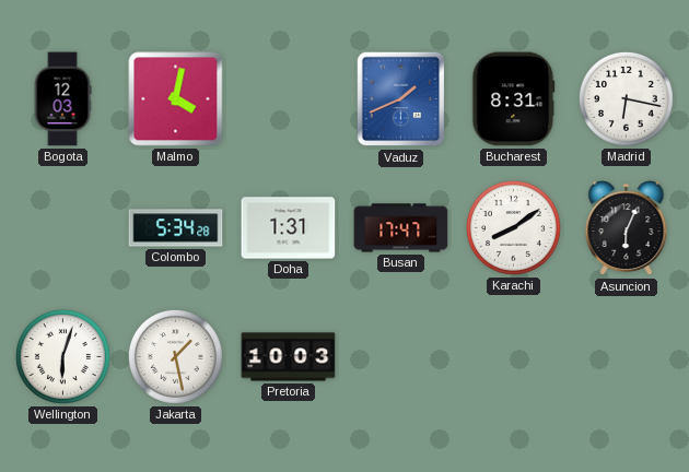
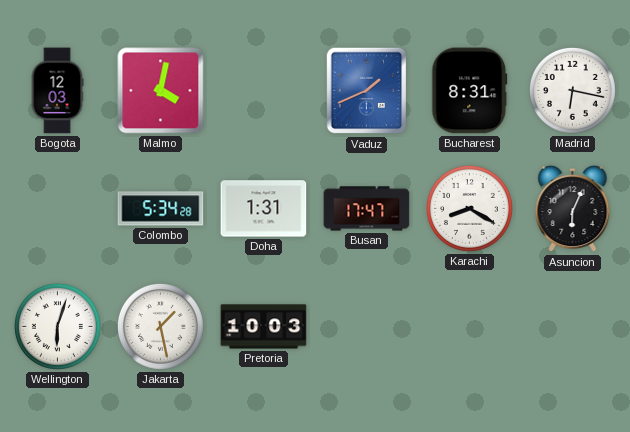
Karachi: 8:09 -> 8:20
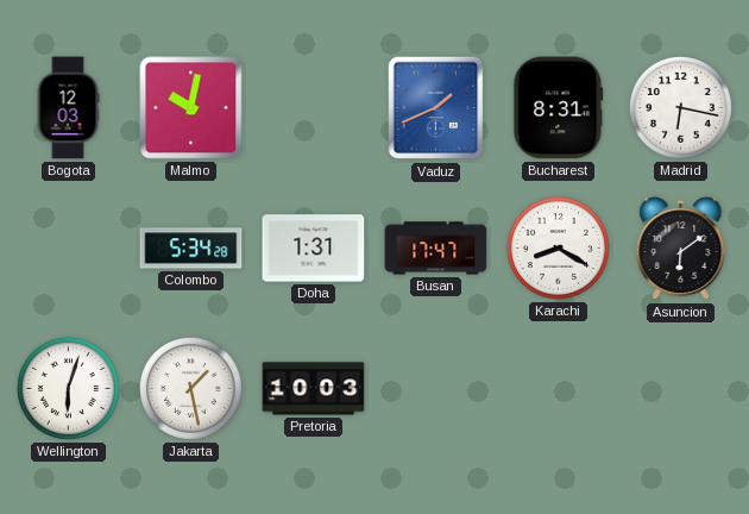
Malmo: 4:02 -> 10:02
Asuncion: 6:04 -> 6:09
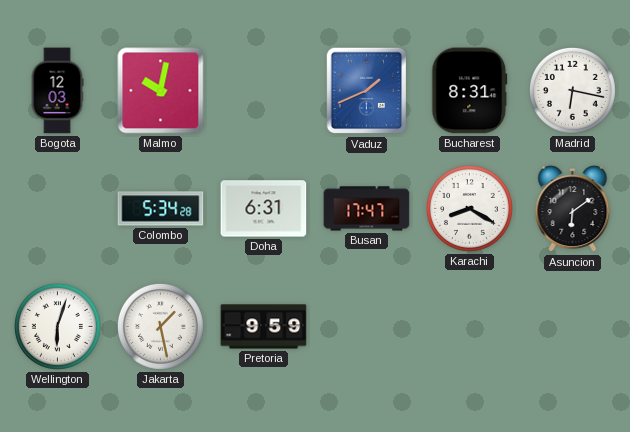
Doha: 1:31 -> 6:31
Pretoria: 10:03 -> 9:59
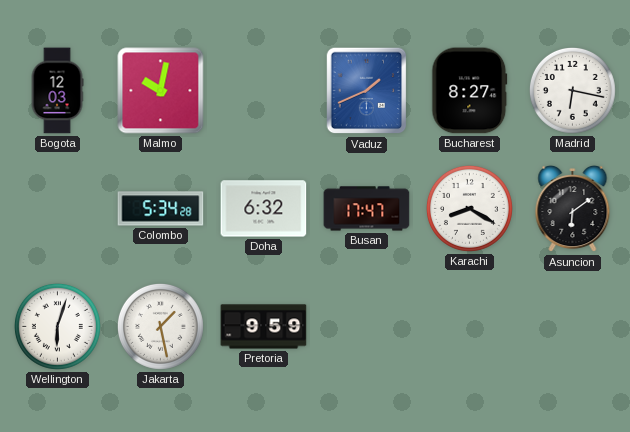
Bucharest: 8:31 -> 8:27
Doha: 6:31 -> 6:32
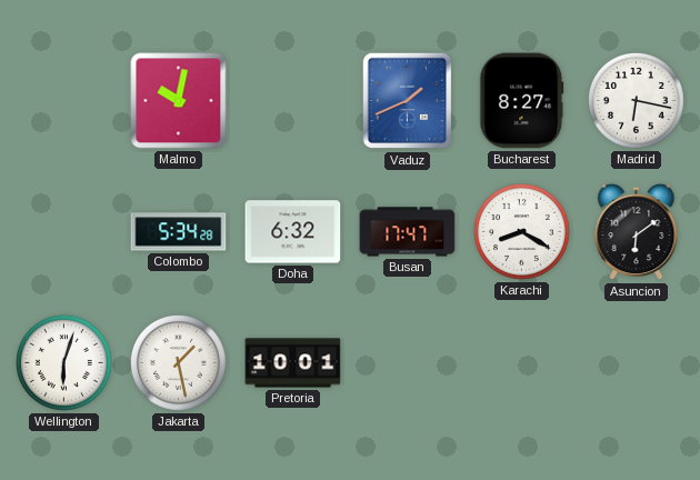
Bogota: 12:03 -> none
Pretoria: 9:59 -> 10:01
